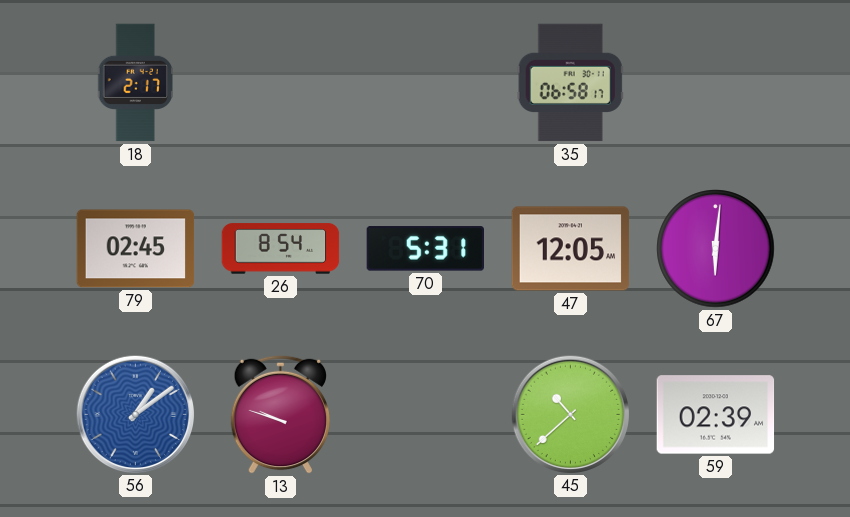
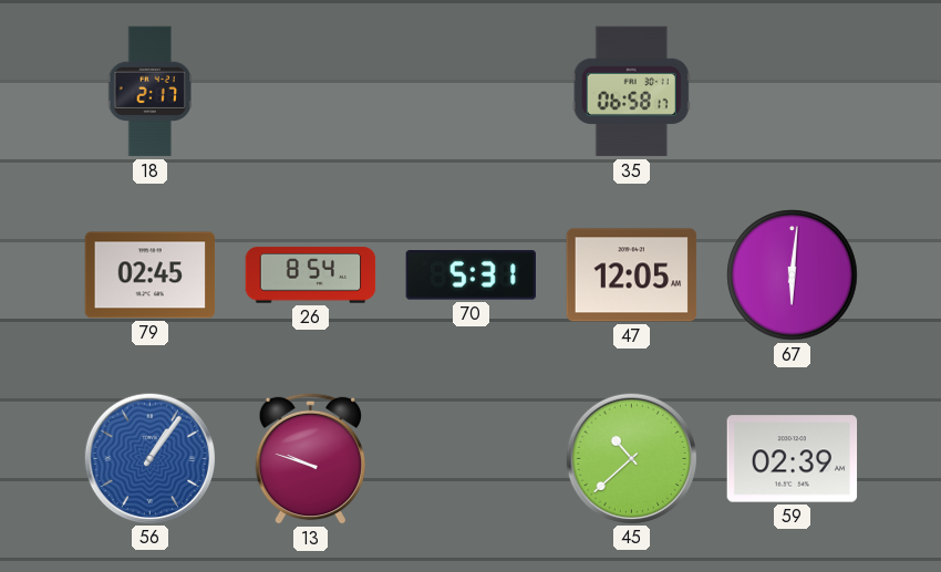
56: 1:09 -> 1:06
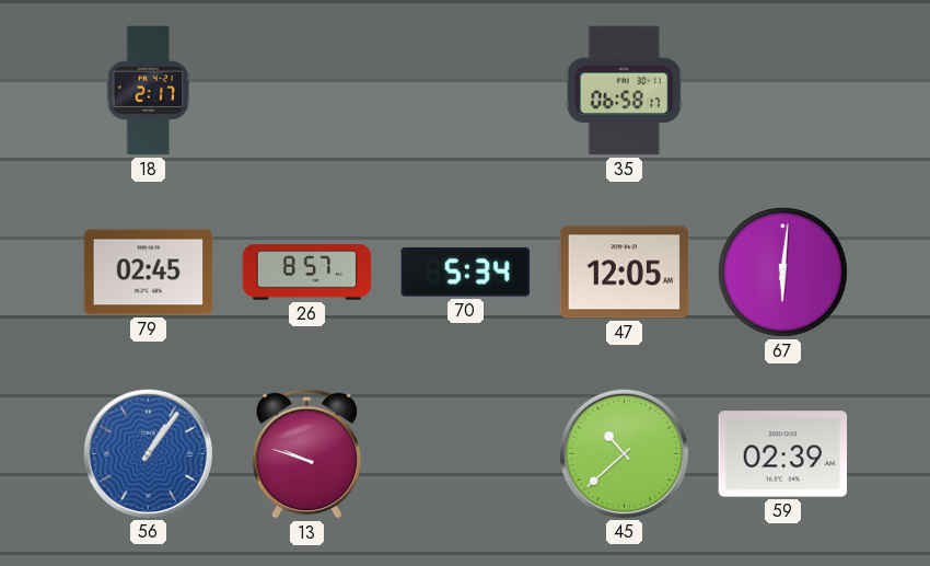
26: 8:54 -> 8:57
70: 5:31 -> 5:34
